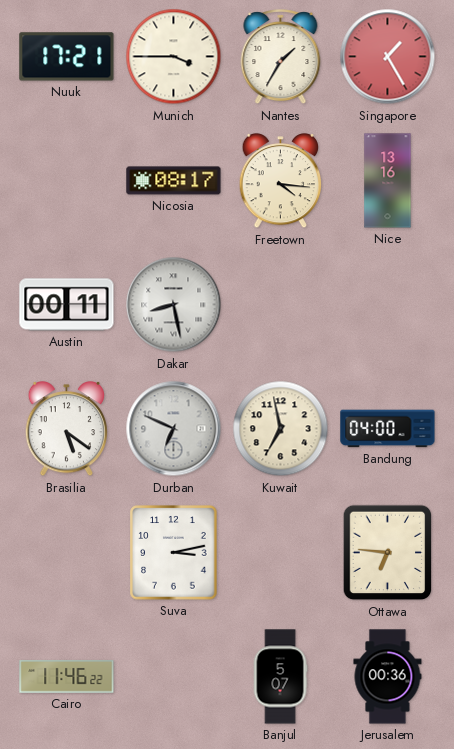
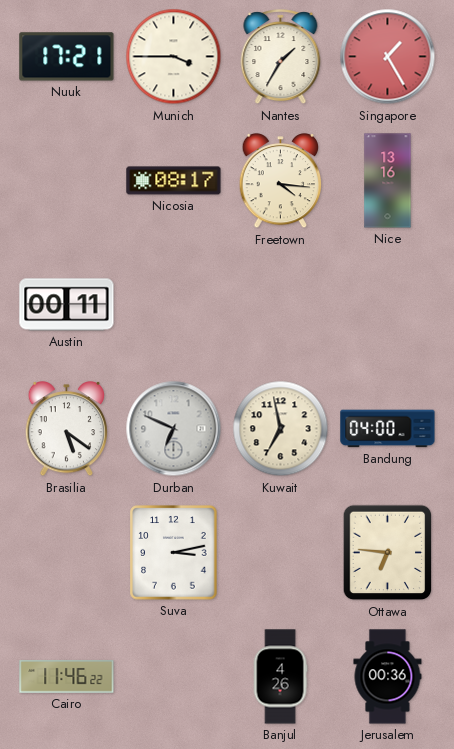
Dakar: 8:28 -> none
Banjul: 5:07 -> 4:26
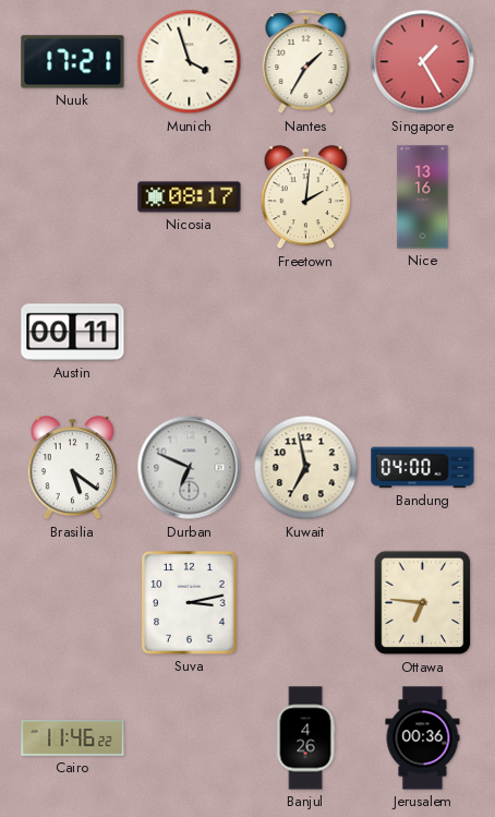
Munich: 3:45 -> 3:57
Freetown: 4:16 -> 2:01
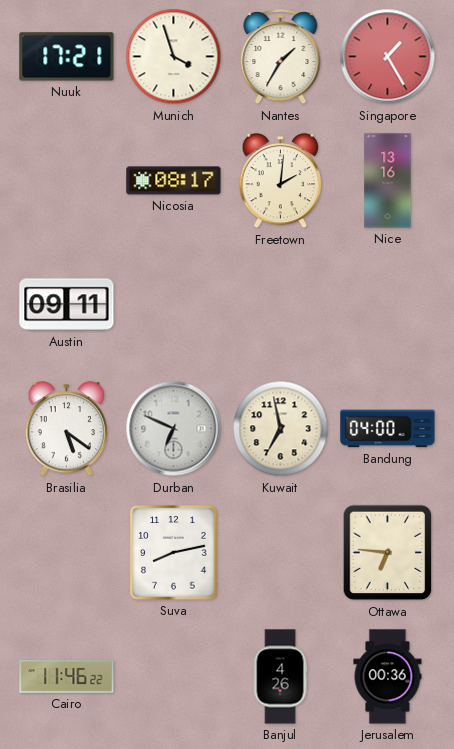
Austin: 00:11 -> 09:11
Suva: 3:13 -> 8:13
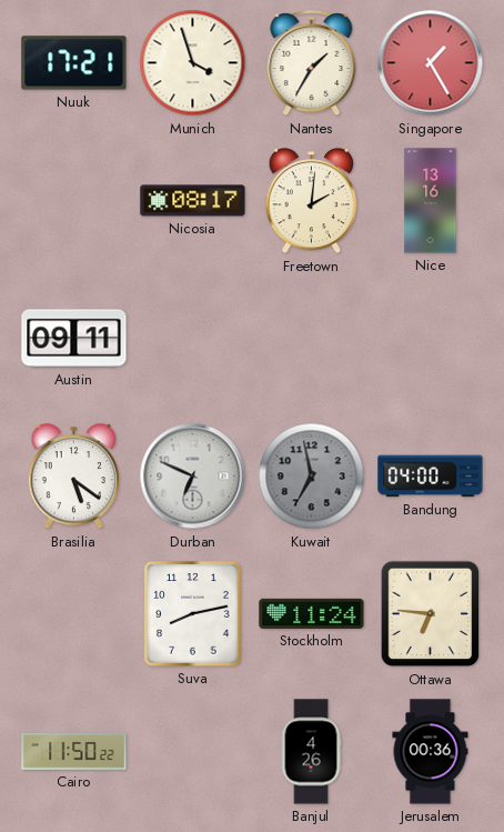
Kuwait dial: cream -> grey
Stockholm: none -> 11:24
Cairo: 11:46 -> 11:50
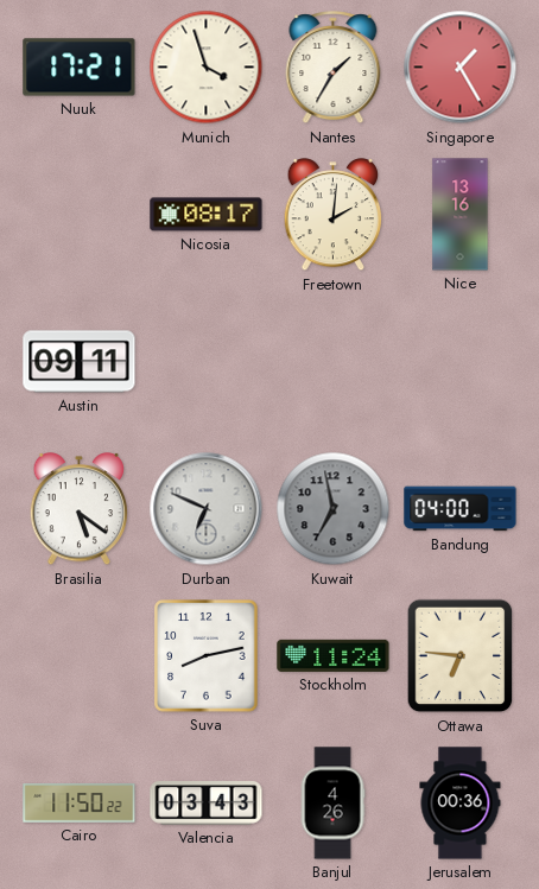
Valencia: none -> 03:43
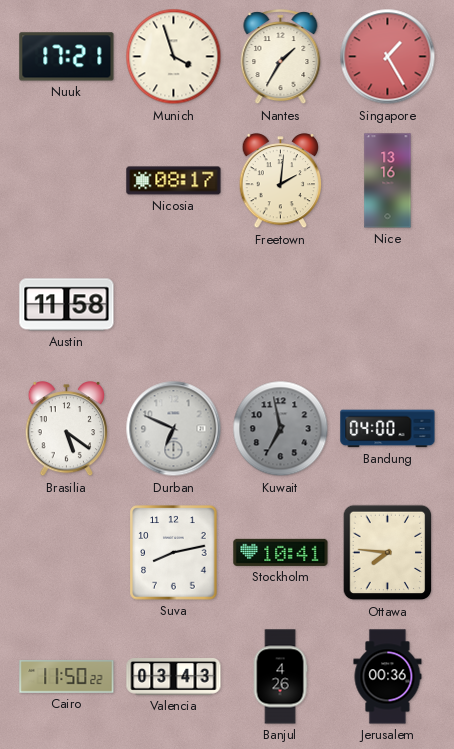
Austin: 09:11 -> 11:58
Stockholm: 11:24 -> 10:41
Ottawa: 6:46 -> 7:46
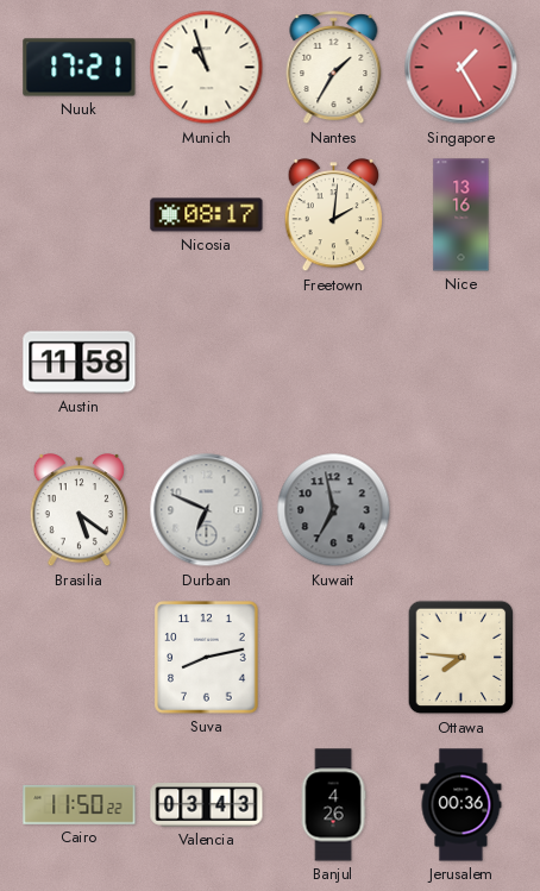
Munich: 3:57 -> 10:57
Bandung: 04:00 -> none
Stockholm: 10:41 -> none
